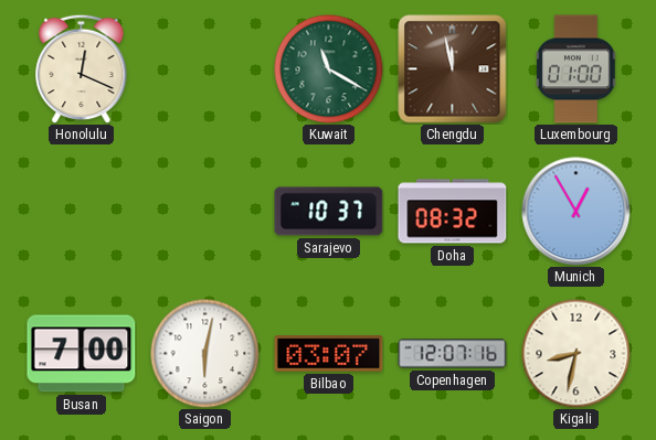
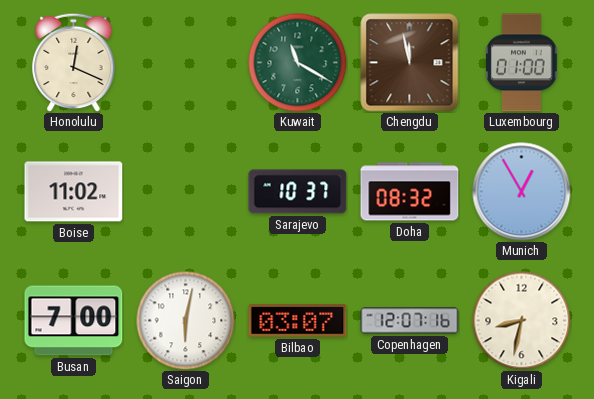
Boise: none -> 11:02
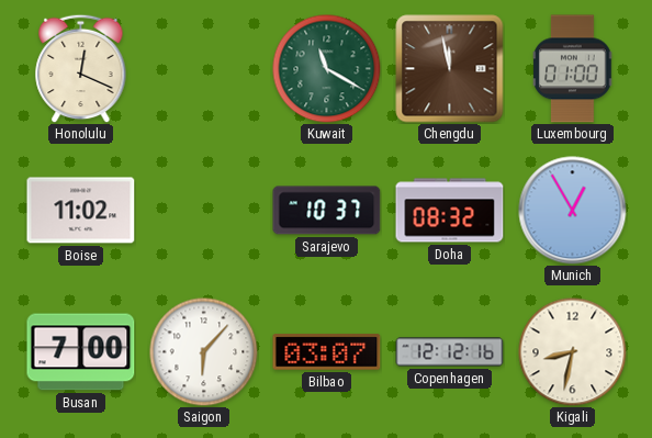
Saigon: 6:02 -> 6:07
Copenhagen: 12:07 -> 12:12
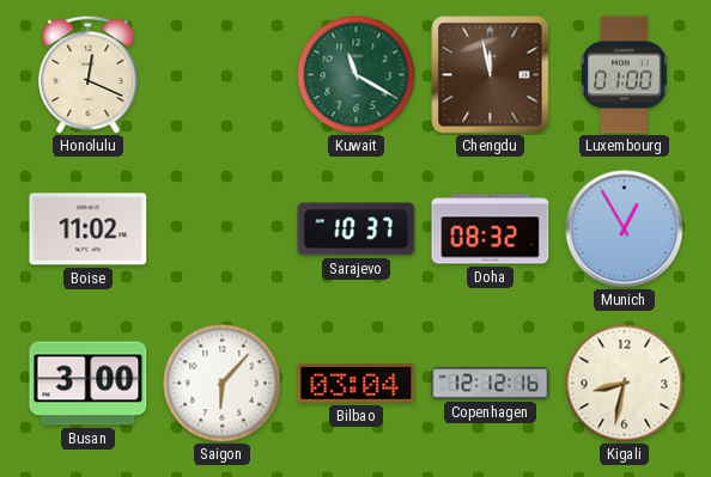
Busan: 7:00 -> 3:00
Bilbao: 03:07 -> 03:04
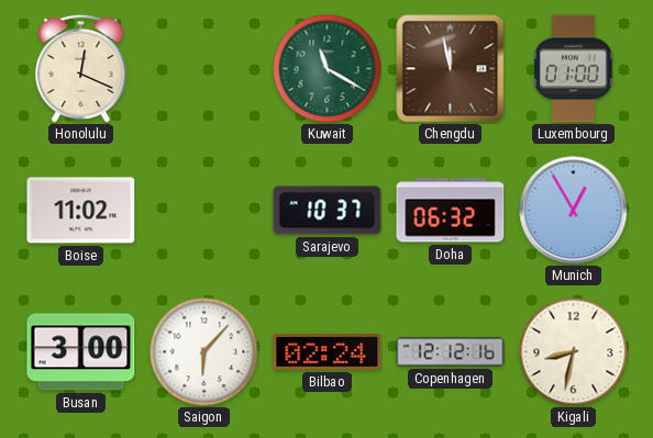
Doha: 08:32 -> 06:32
Bilbao: 03:04 -> 02:24
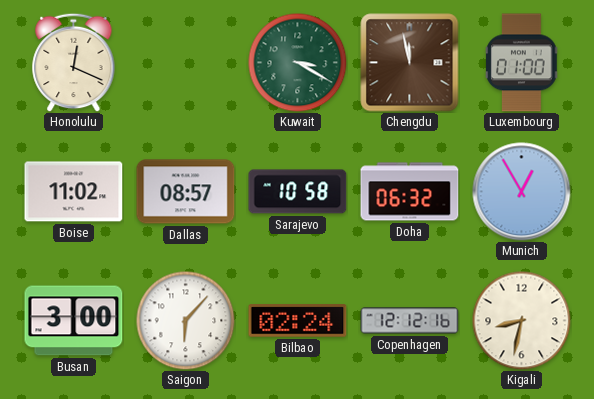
Kuwait: 11:20 -> 3:20
Dallas: none -> 08:57
Sarajevo: 10:37 -> 10:58
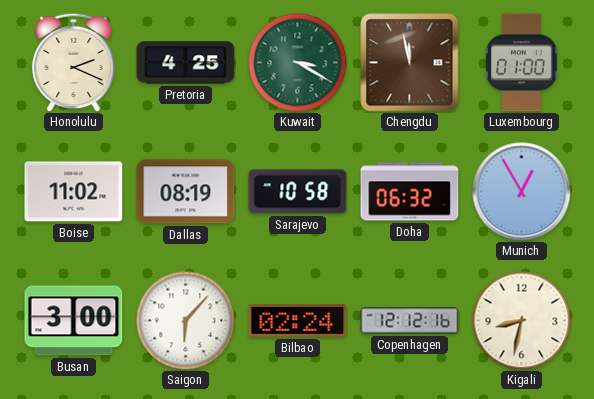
Honolulu: 12:19 -> 2:19
Pretoria: none -> 4:25
Dallas: 08:57 -> 08:19
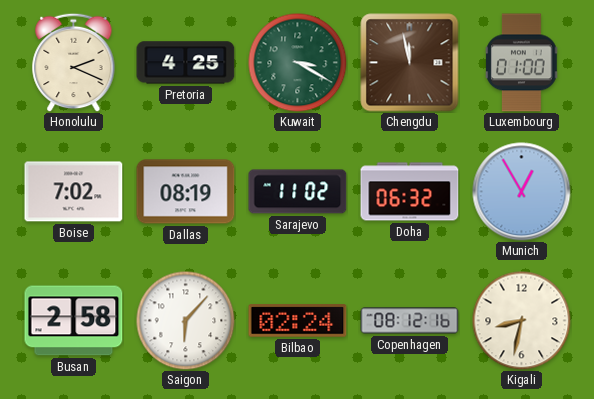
Boise: 11:02 -> 7:02
Sarajevo: 10:58 -> 11:02
Busan: 3:00 -> 2:58
Copenhagen: 12:12 -> 08:12
